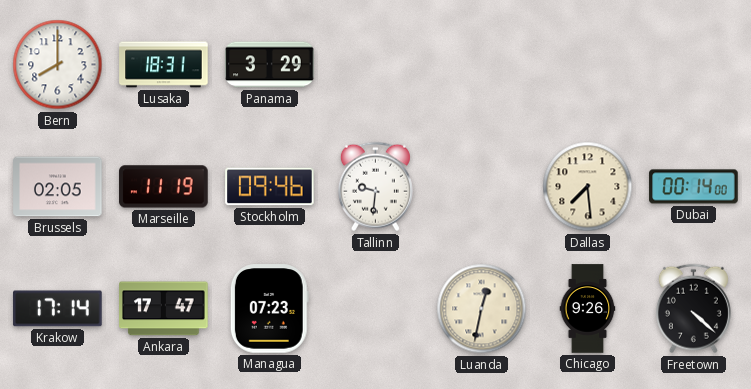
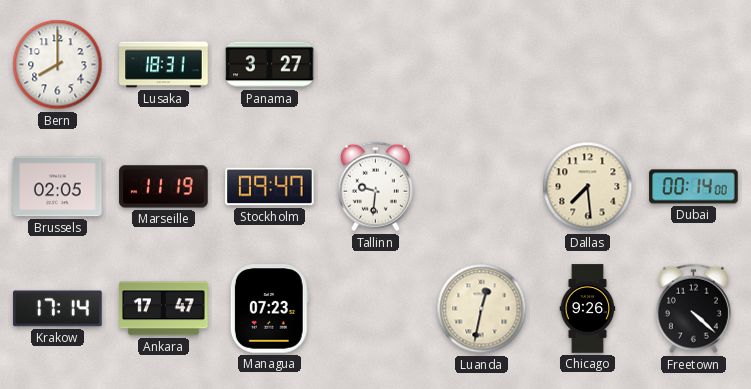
Panama: 3:29 -> 3:27
Stockholm: 09:46 -> 09:47
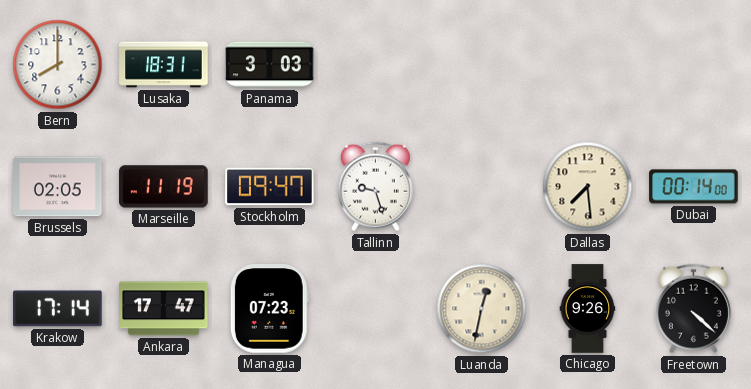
Panama: 3:27 -> 3:03
Tallinn: 9:31 -> 9:27
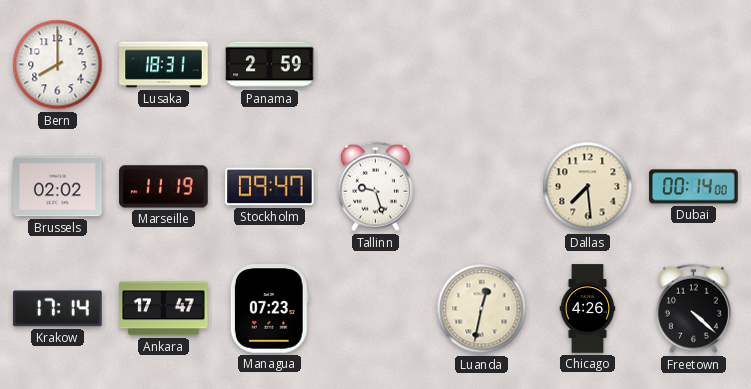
Panama: 3:03 -> 2:59
Brussels: 02:05 -> 02:02
Chicago: 9:26 -> 4:26
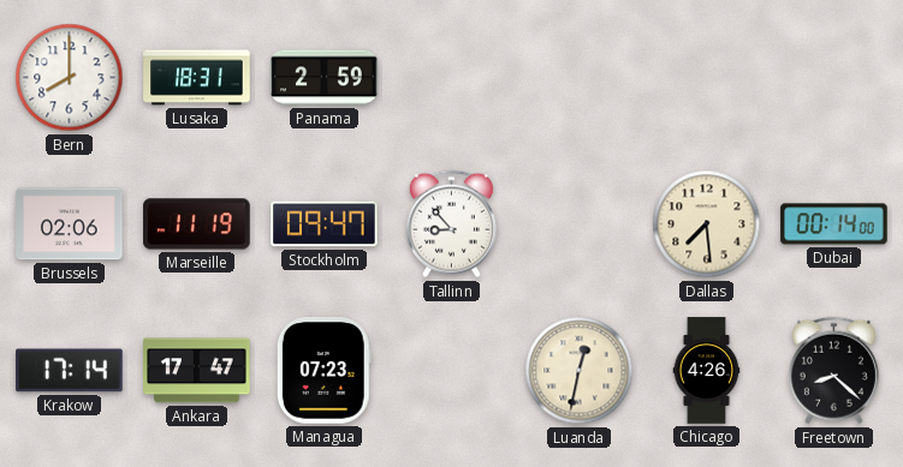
Brussels: 02:02 -> 02:06
Tallinn: 9:27 -> 8:53
Freetown: 4:22 -> 8:22
